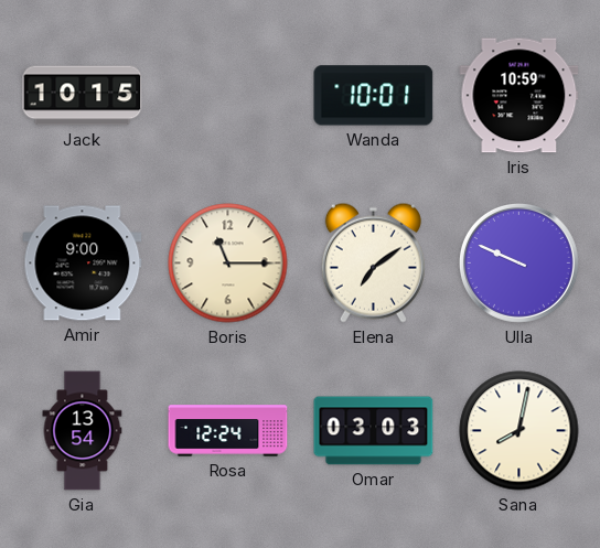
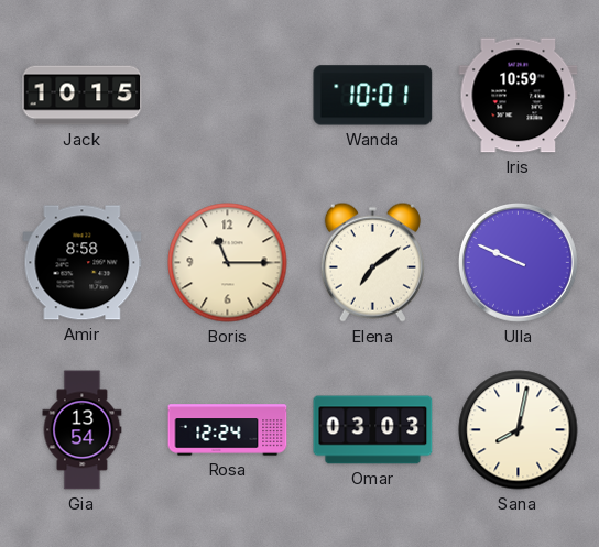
Amir: 9:00 -> 8:58
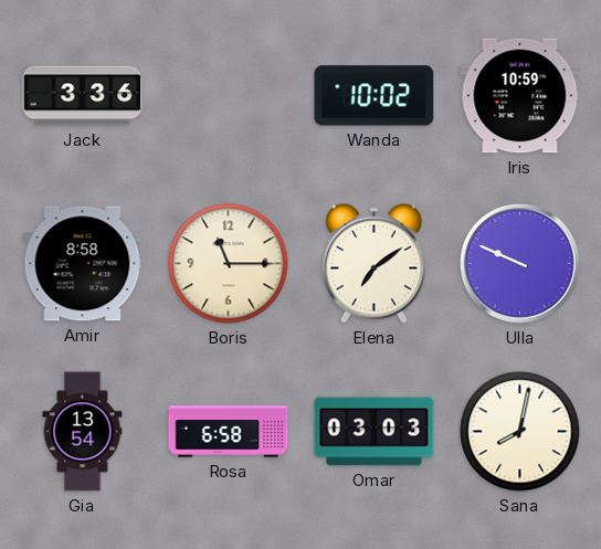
Jack: 10:15 -> 3:36
Wanda: 10:01 -> 10:02
Rosa: 12:24 -> 6:58
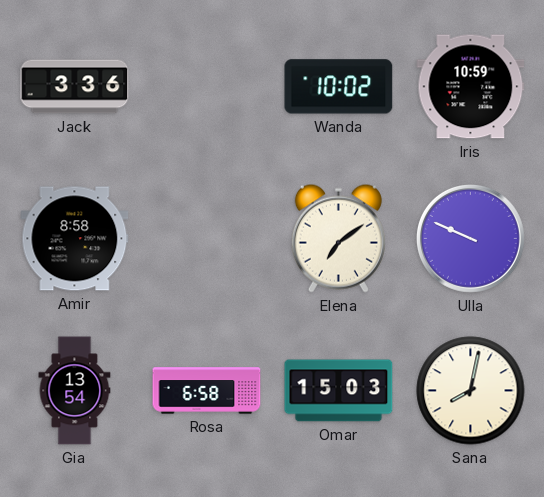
Boris: 11:15 -> none
Omar: 03:03 -> 15:03
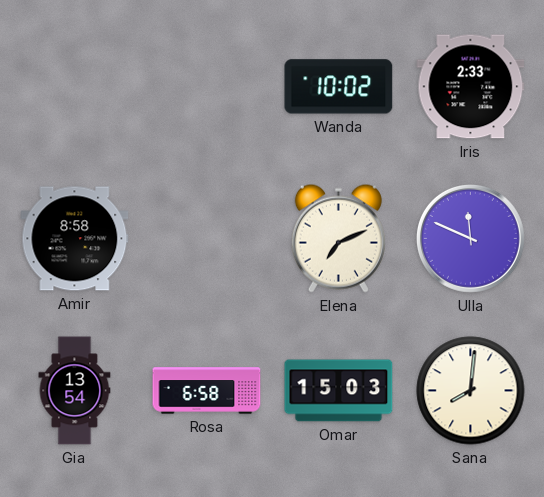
Jack: 3:36 -> none
Iris: 10:59 -> 2:33
Elena: 7:09 -> 7:11
Ulla: 9:49 -> 11:49
Sana: 8:02 -> 8:01
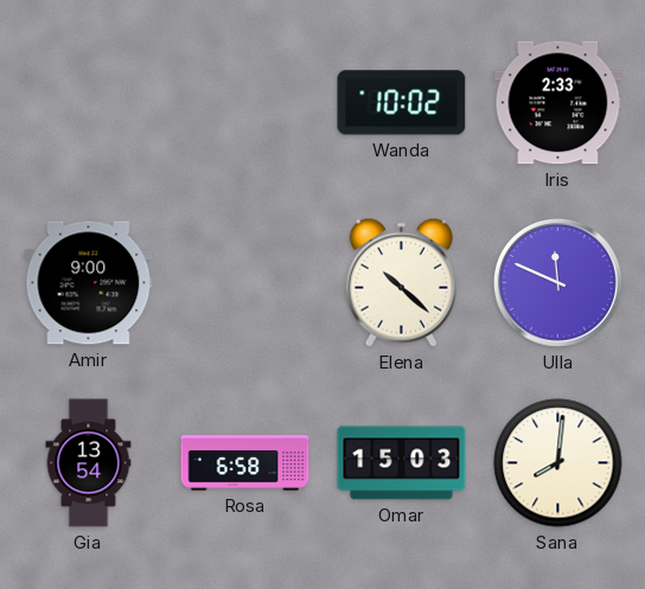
Amir: 8:58 -> 9:00
Elena: 7:11 -> 10:22
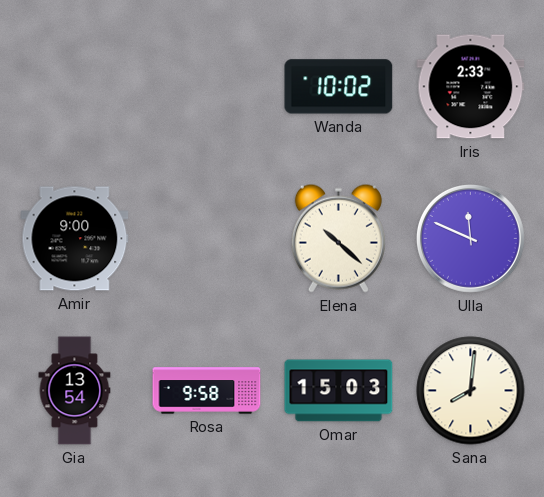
Rosa: 6:58 -> 9:58
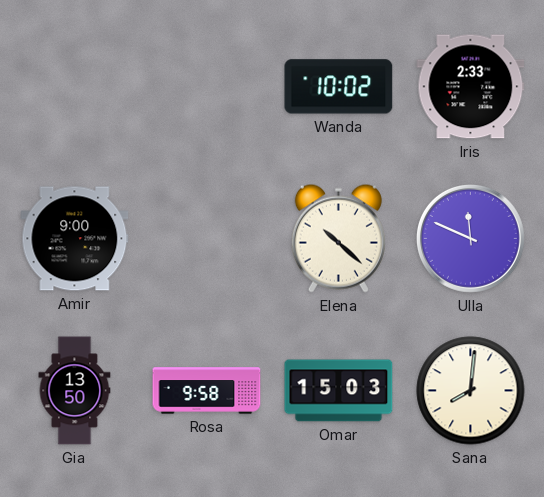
Gia: 13:54 -> 13:50
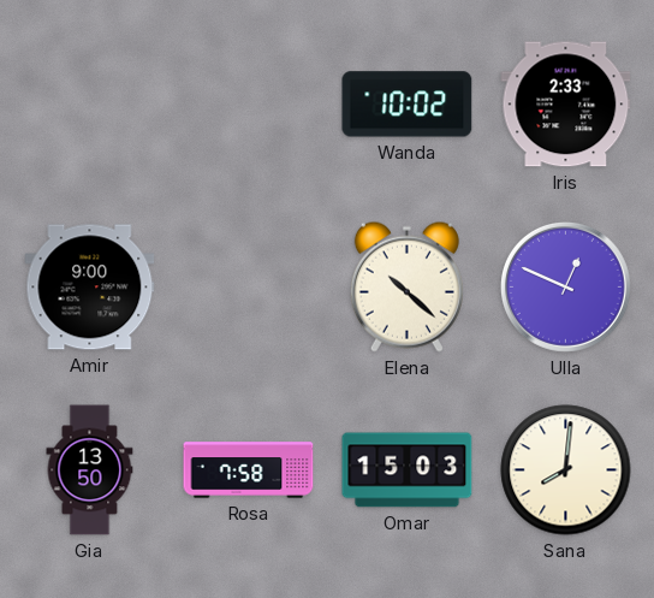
Ulla: 11:49 -> 12:49
Rosa: 9:58 -> 7:58
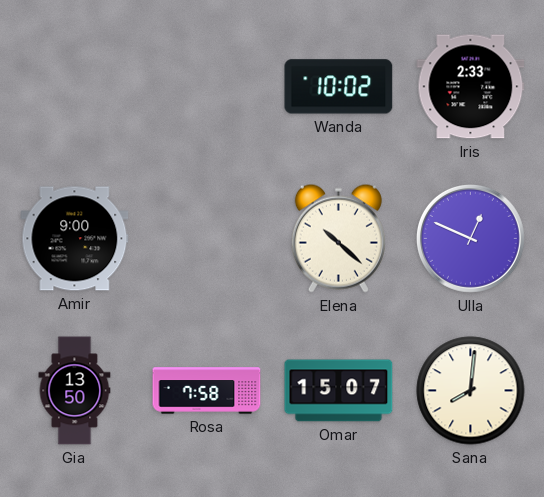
Omar: 15:03 -> 15:07
